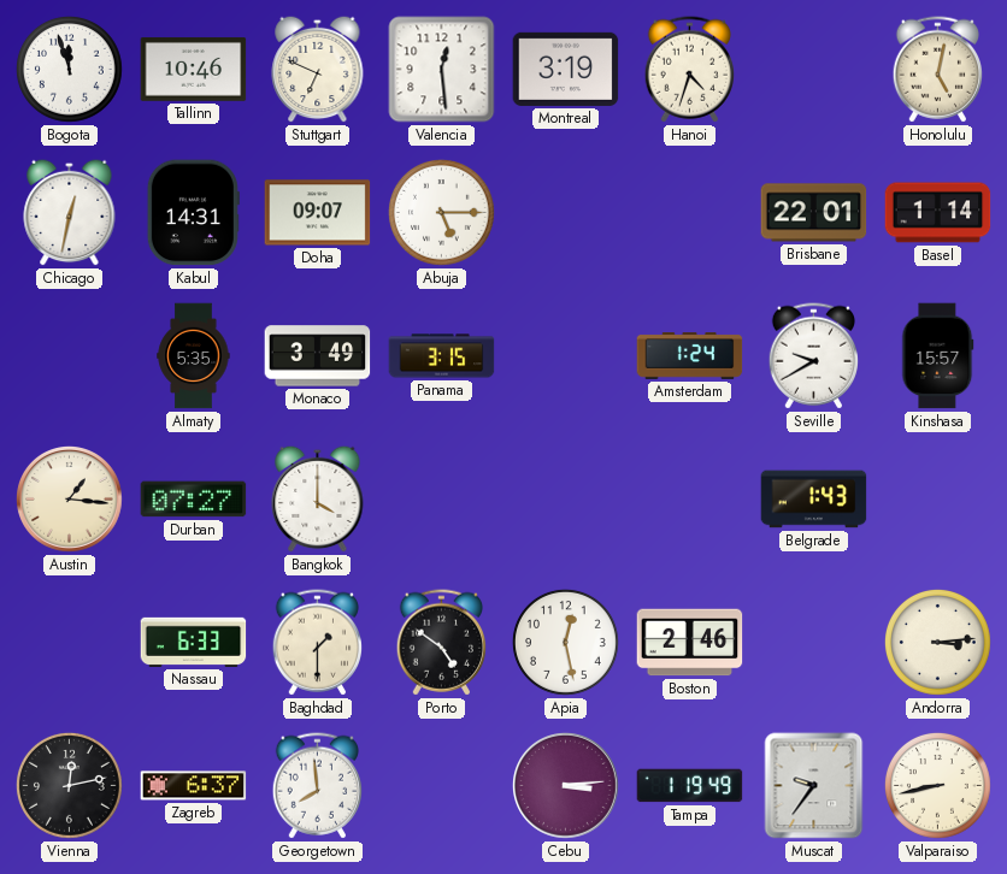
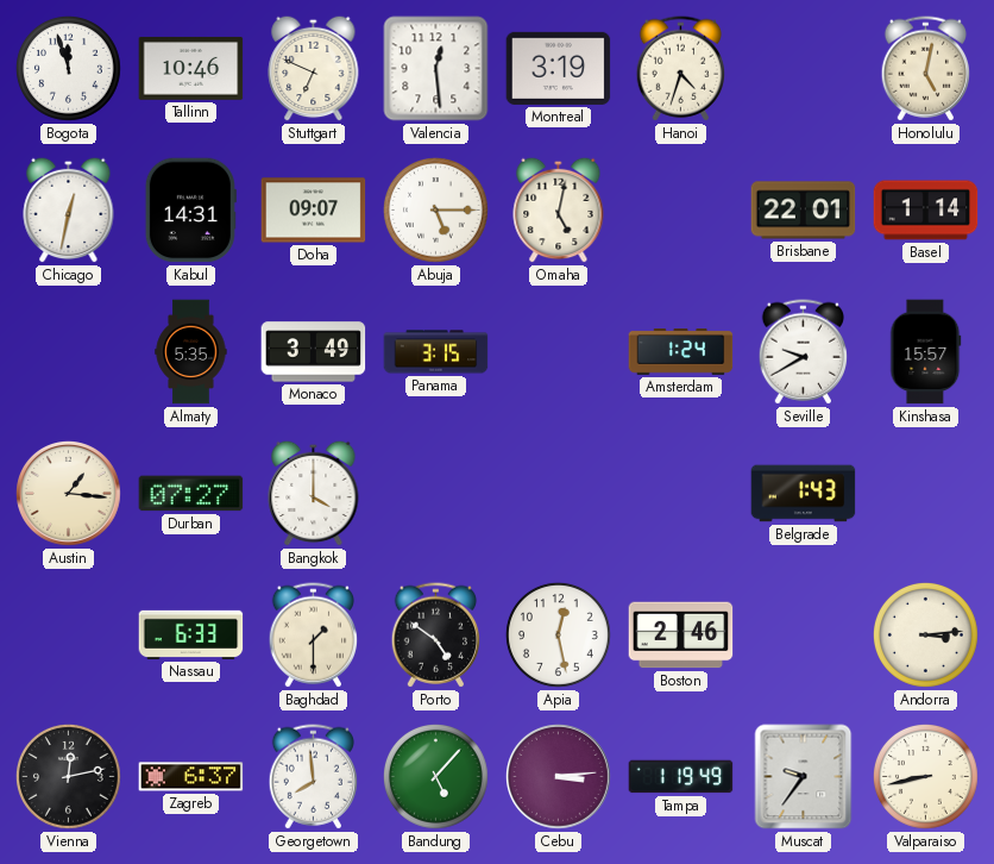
Omaha: none -> 5:02
Bandung: none -> 5:07
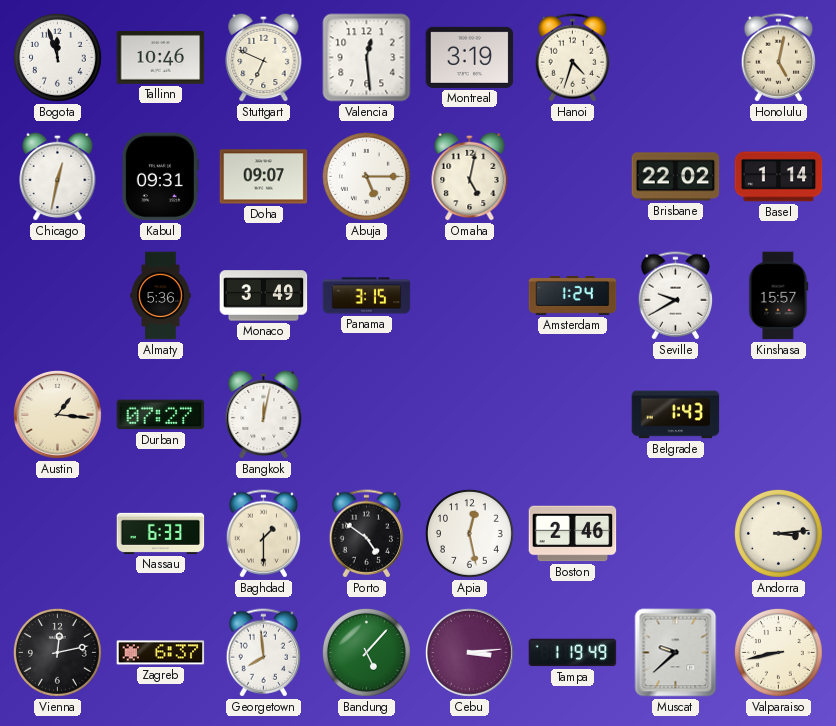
Kabul: 14:31 -> 09:31
Brisbane: 22:01 -> 22:02
Almaty: 5:35 -> 5:36
Bangkok: 4:00 -> 12:02
Muscat: 9:36 -> 9:38
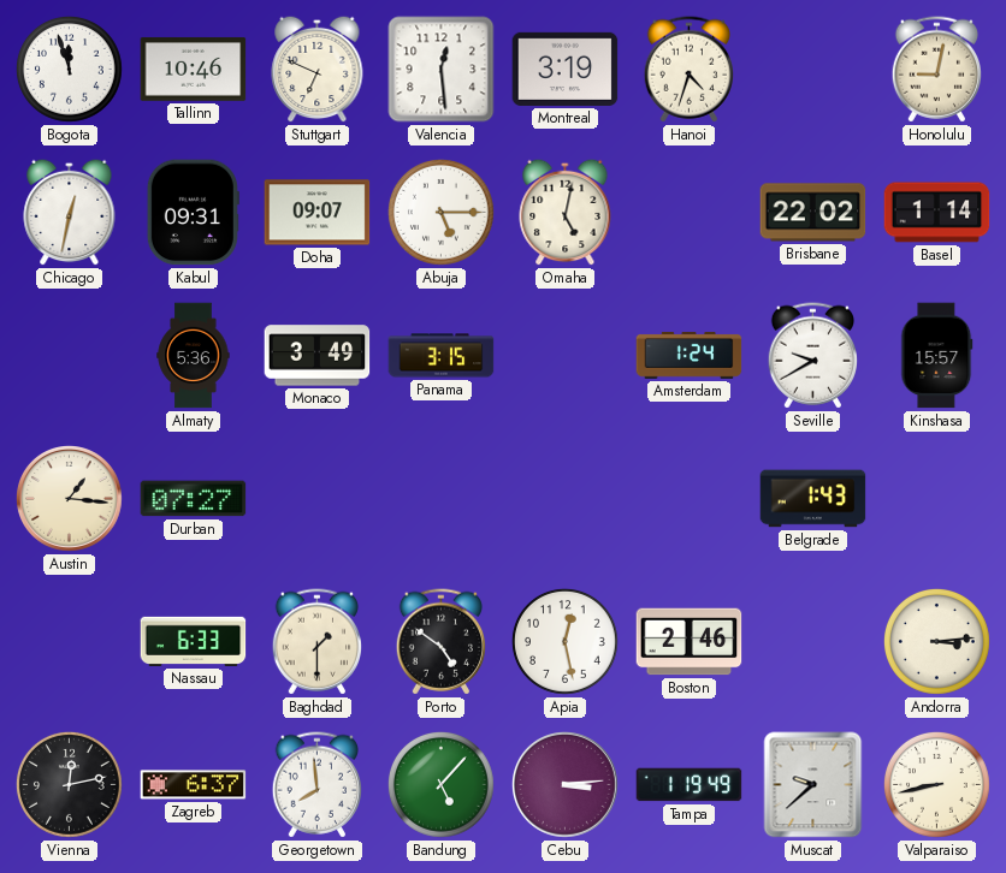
Honolulu: 5:02 -> 9:02
Bangkok: 12:02 -> none
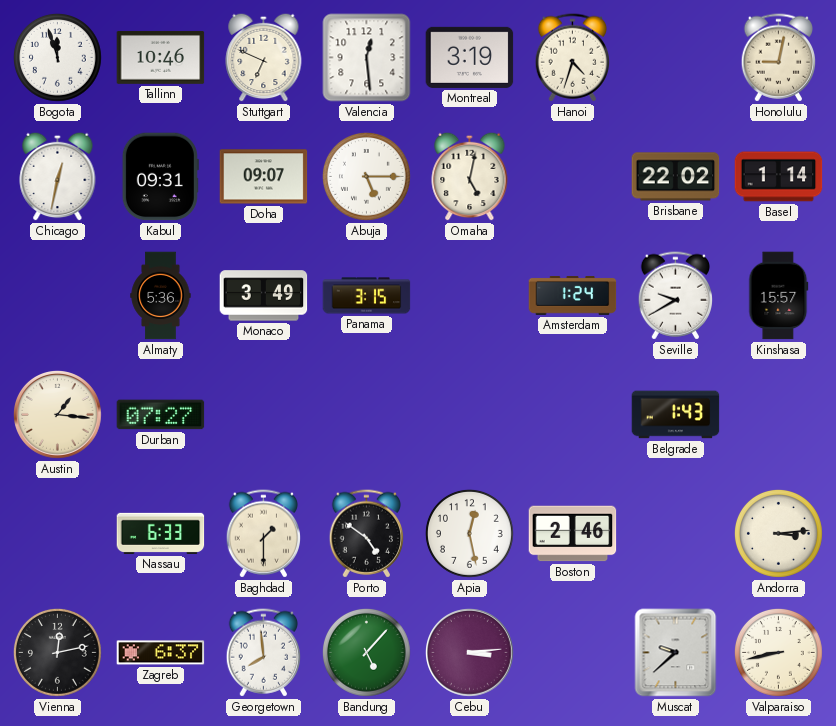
Tampa: 1:19 -> none
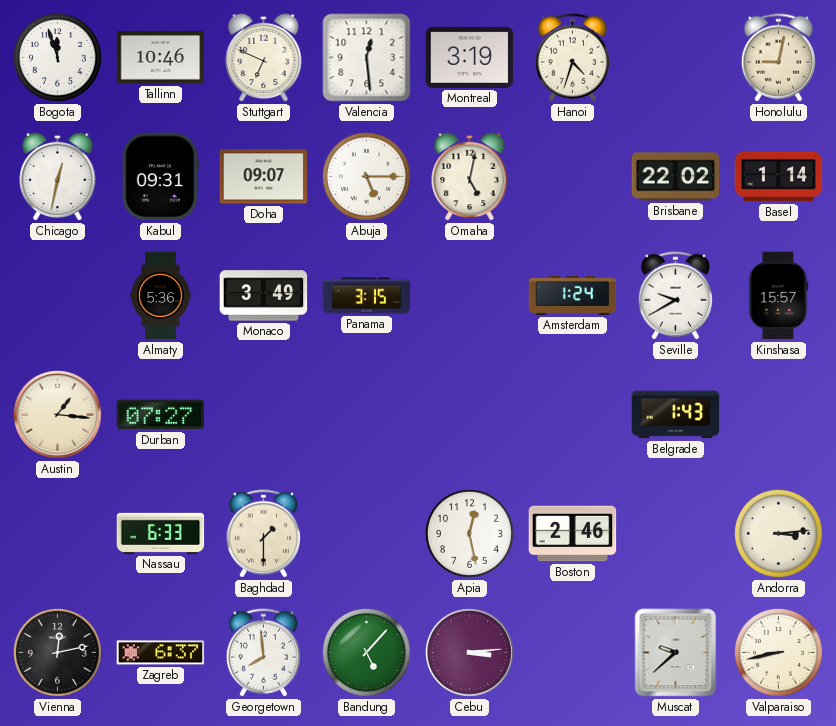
Porto: 4:51 -> none
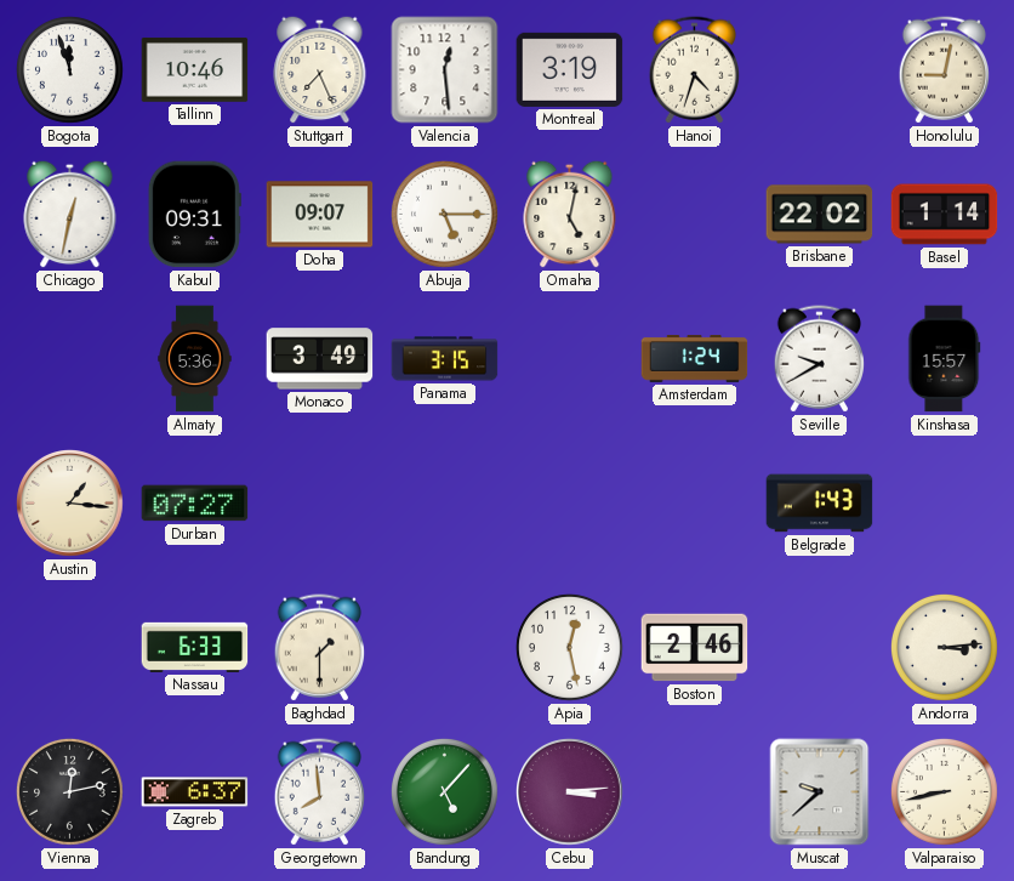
Stuttgart: 6:49 -> 7:26
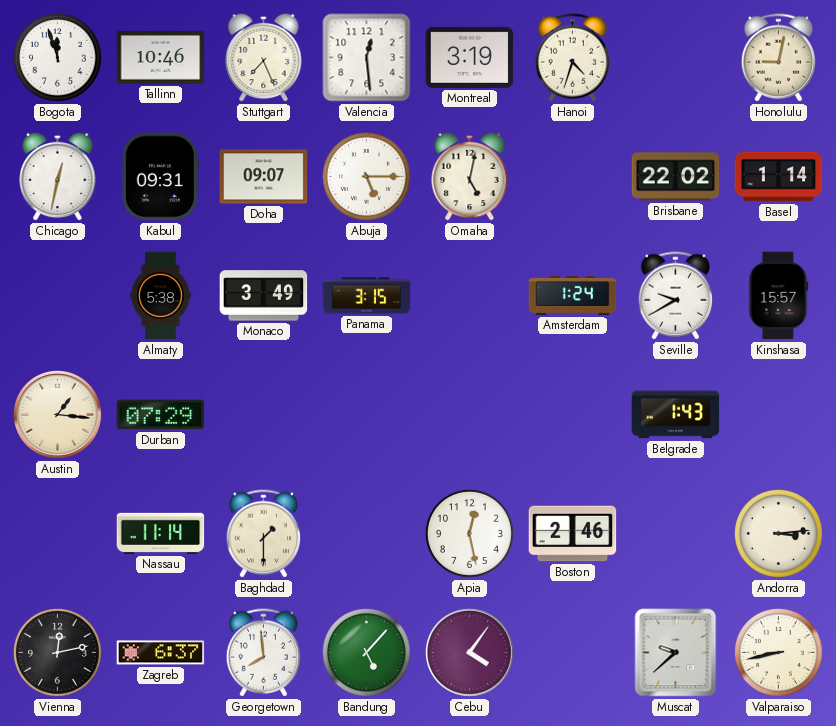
Almaty: 5:36 -> 5:38
Durban: 07:27 -> 07:29
Nassau: 6:33 -> 11:14
Cebu: 3:14 -> 4:06
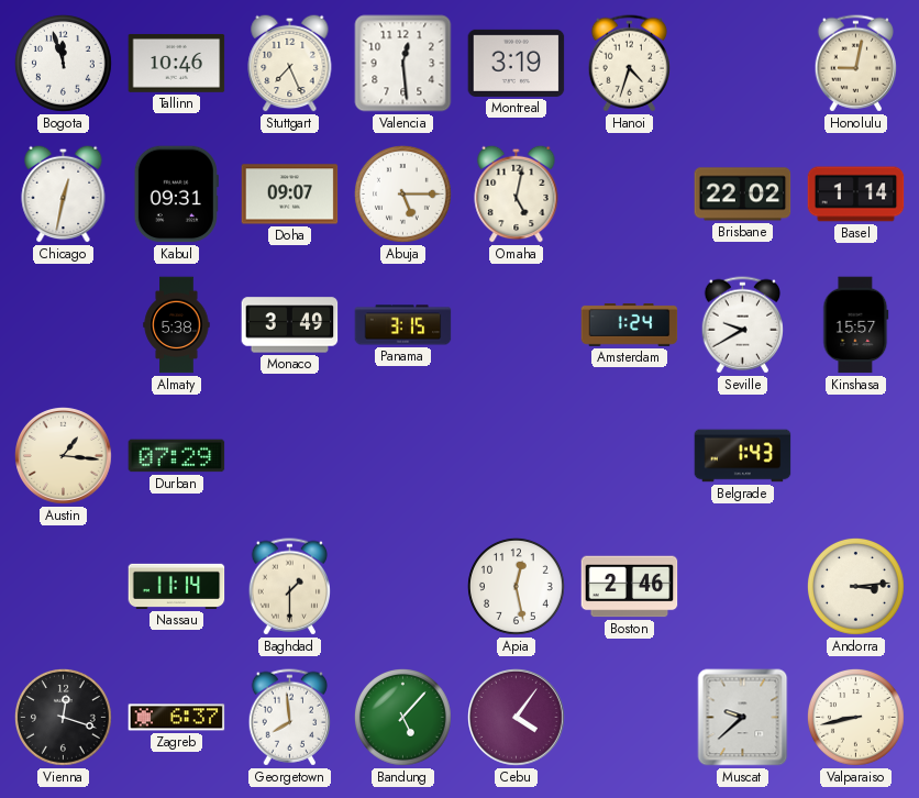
Vienna: 12:13 -> 12:18
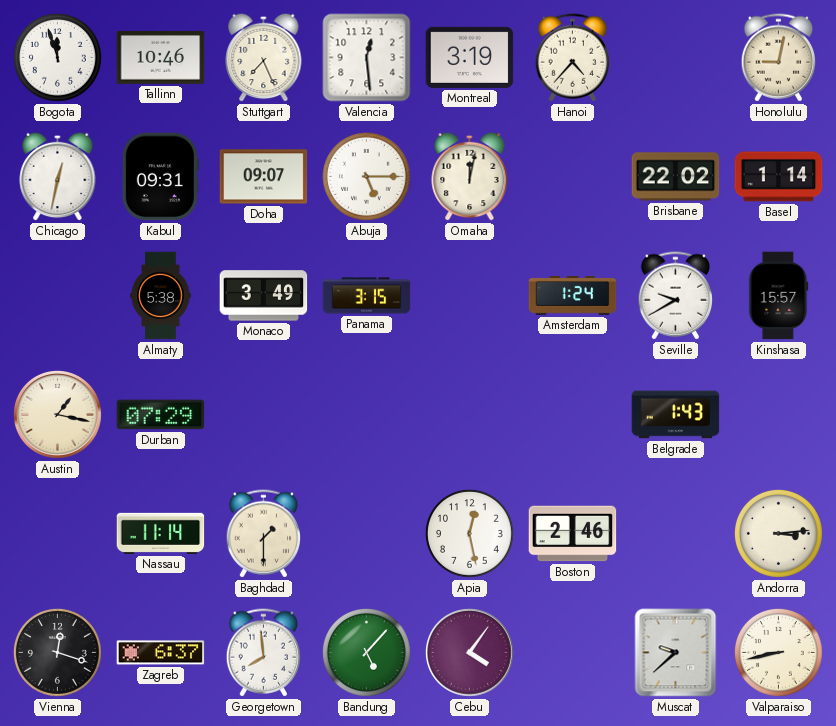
Hanoi: 4:33 -> 4:37
Omaha: 5:02 -> 12:02
Austin: 1:16 -> 1:17
